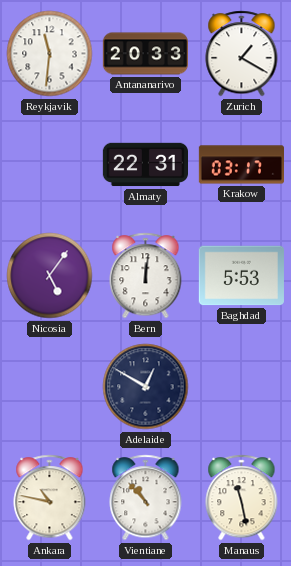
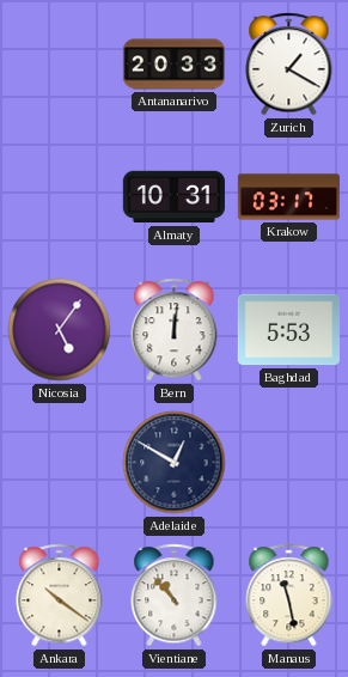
Reykjavik: 11:31 -> none
Almaty: 22:31 -> 10:31
Ankara: 10:47 -> 10:21
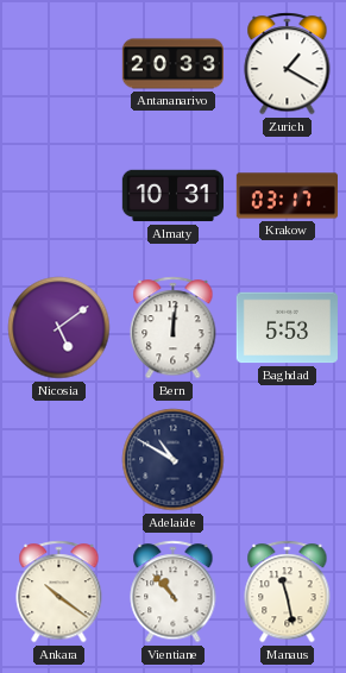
Nicosia: 5:06 -> 5:09
Adelaide: 12:50 -> 10:50
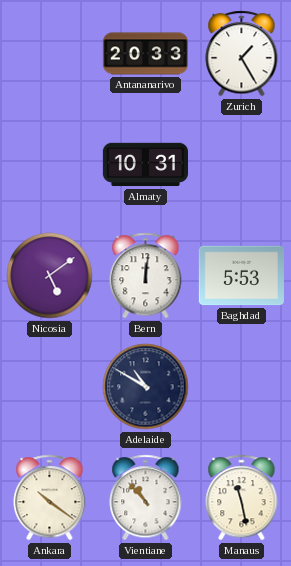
Zurich: 1:20 -> 1:25
Krakow: 03:17 -> none
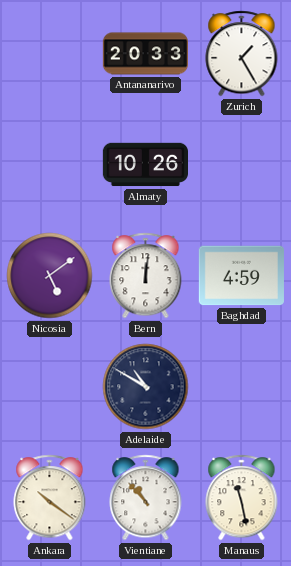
Almaty: 10:31 -> 10:26
Baghdad: 5:53 -> 4:59
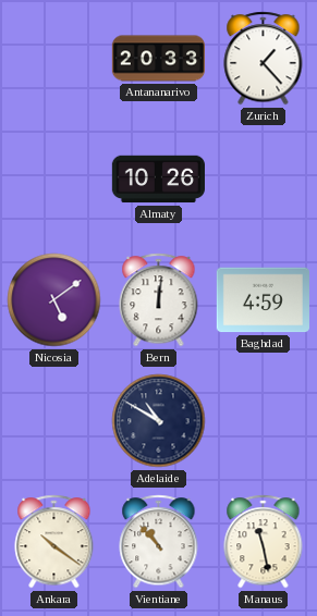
Zurich: 1:25 -> 1:23
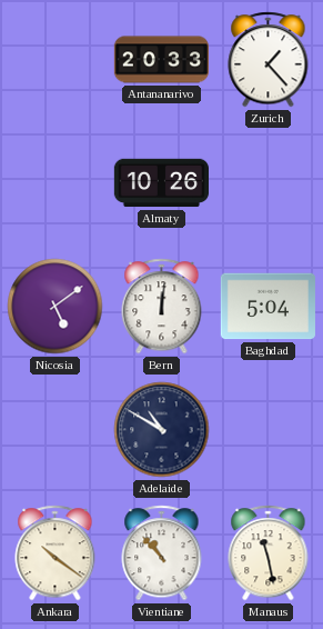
Baghdad: 4:59 -> 5:04
